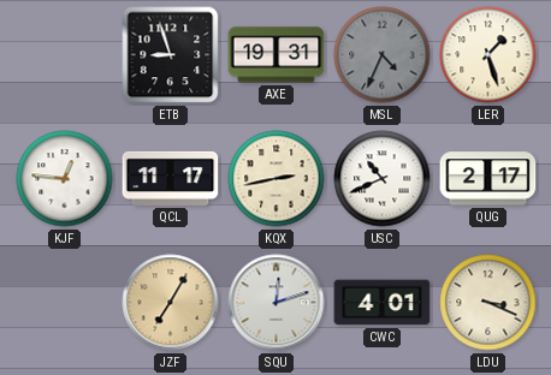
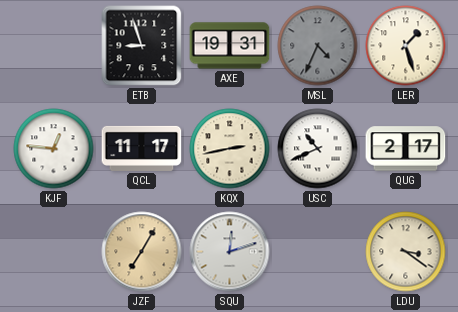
CWC: 4:01 -> none
LDU: 3:19 -> 3:21
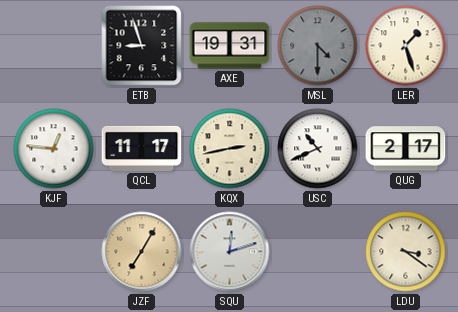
MSL: 4:34 -> 4:30
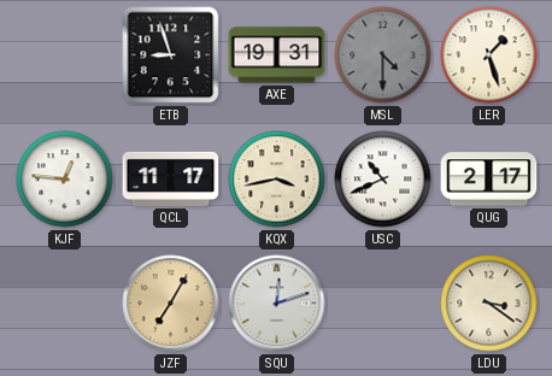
KQX: 2:43 -> 3:43
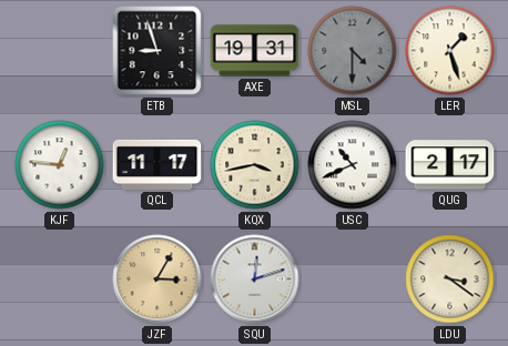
JZF: 7:05 -> 3:05
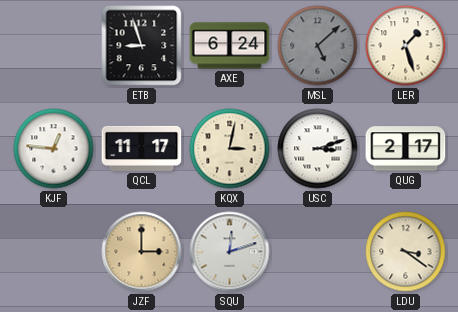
AXE: 19:31 -> 6:24
MSL: 4:30 -> 5:08
KQX: 3:43 -> 3:02
USC: 10:41 -> 3:12
JZF: 3:05 -> 3:00
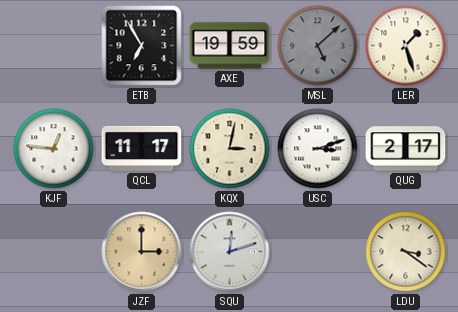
ETB: 8:57 -> 6:55
AXE: 6:24 -> 19:59
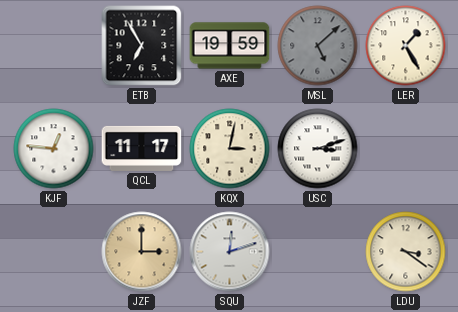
LER: 1:27 -> 1:25
QUG: 2:17 -> none
